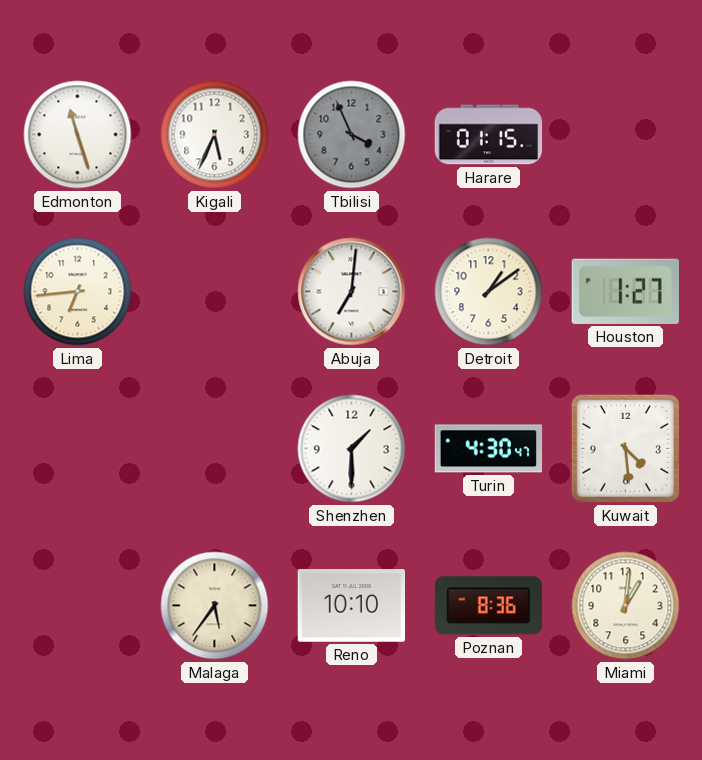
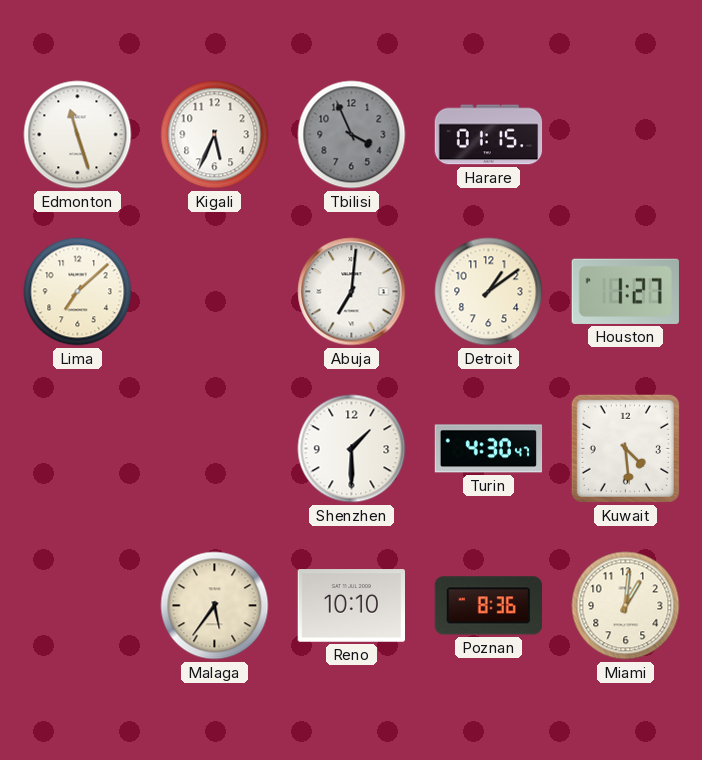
Lima: 6:44 -> 7:08
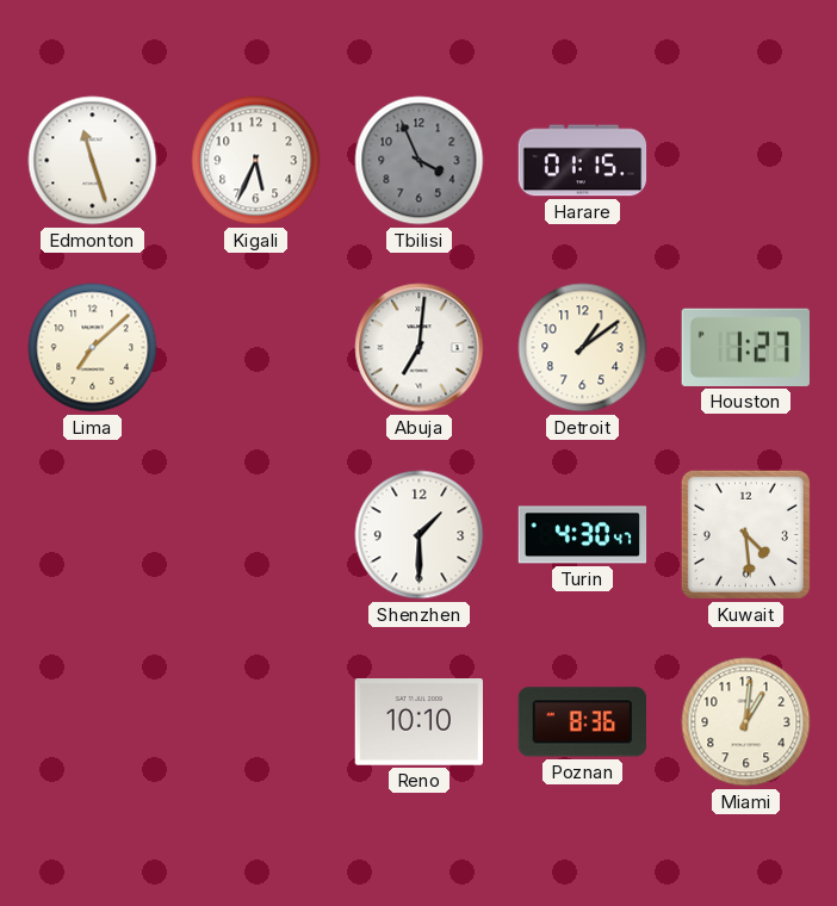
Malaga: 5:36 -> none
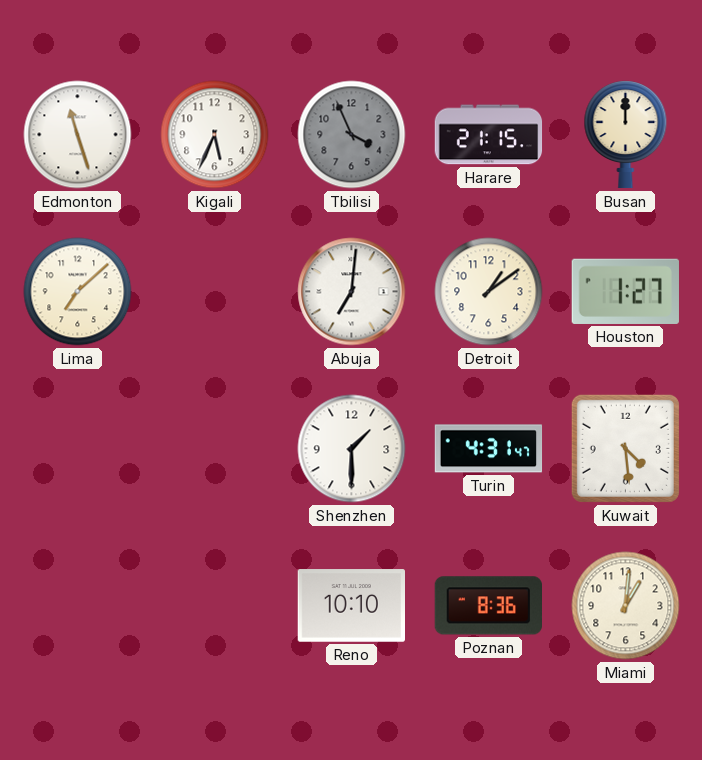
Harare: 01:15 -> 21:15
Busan: none -> 12:00
Turin: 4:30 -> 4:31
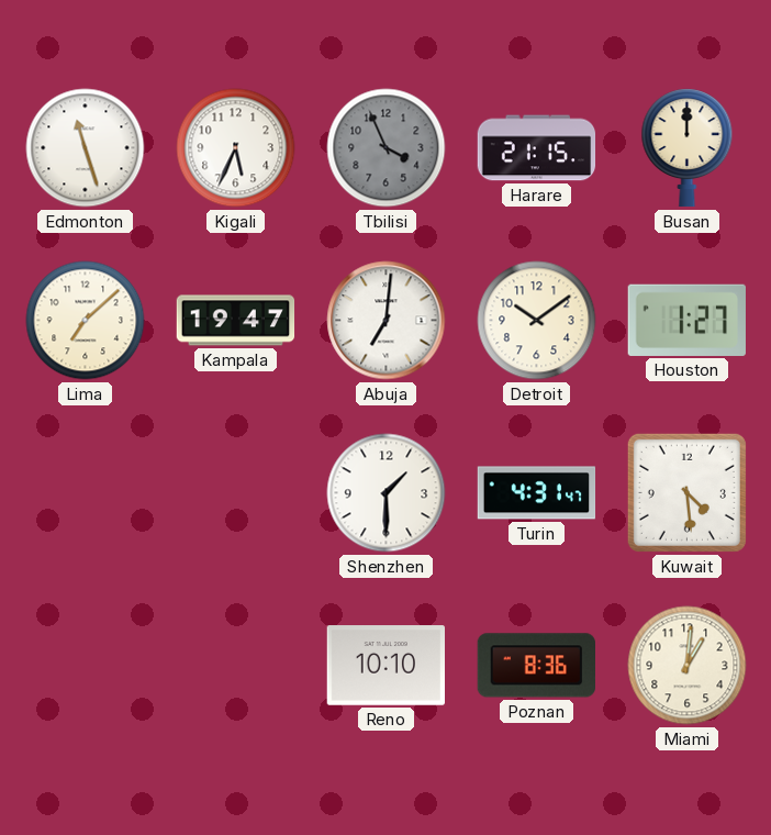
Kampala: none -> 19:47
Detroit: 1:09 -> 10:09
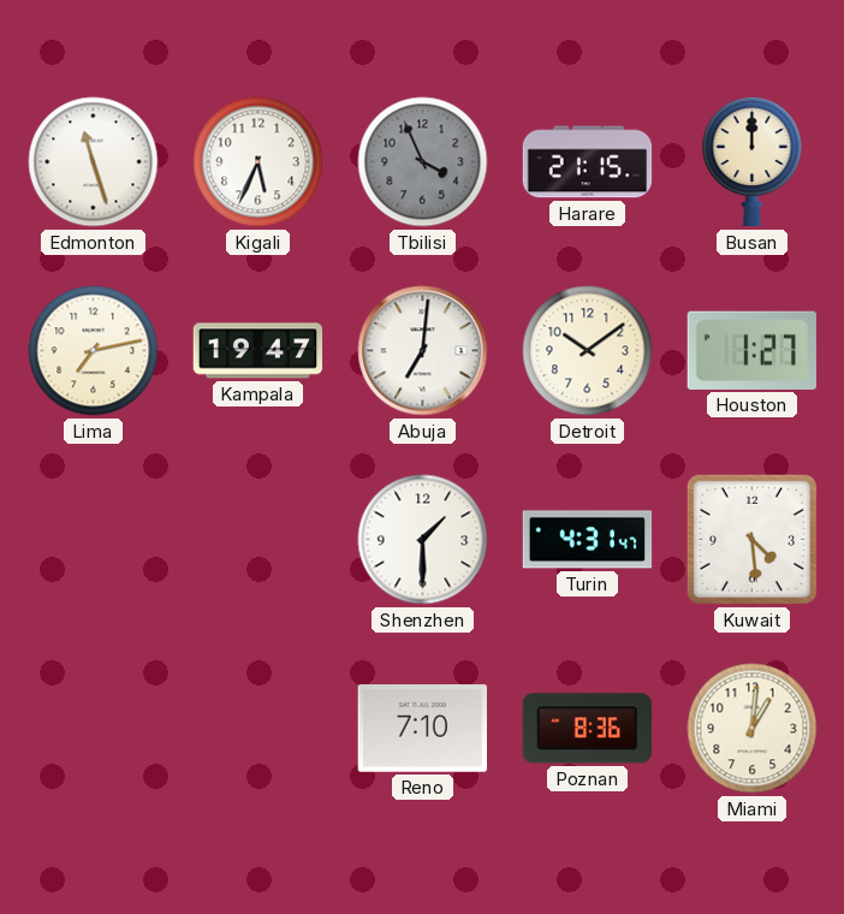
Lima: 7:08 -> 7:13
Reno: 10:10 -> 7:10
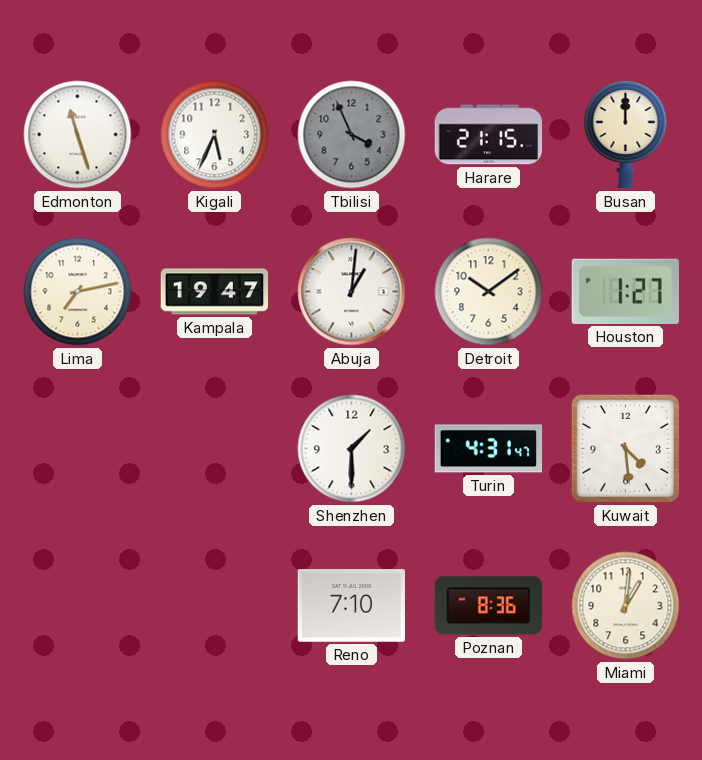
Abuja: 7:01 -> 1:01
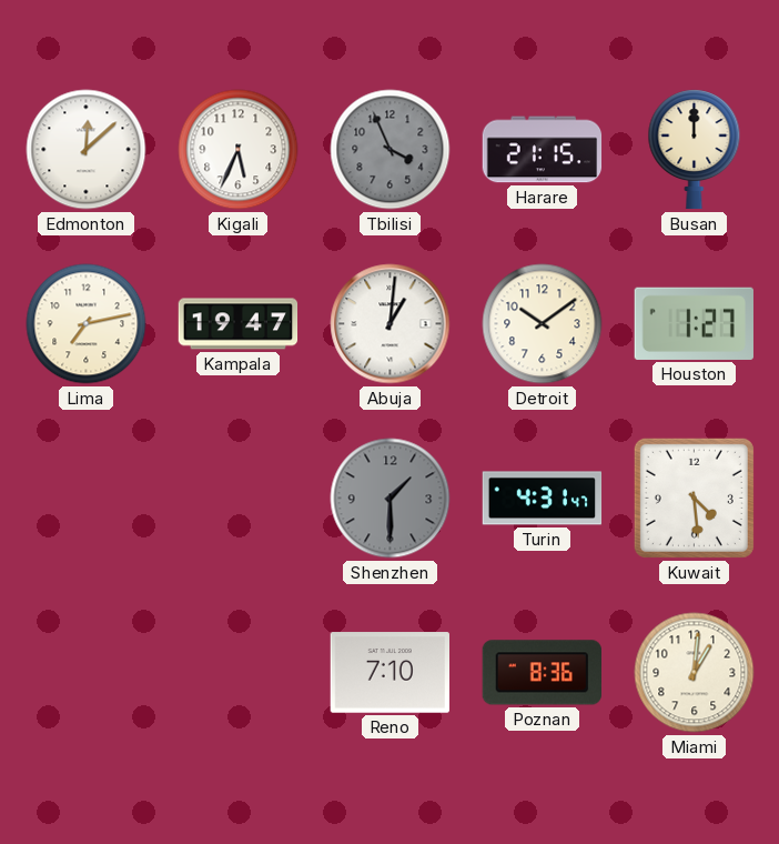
Edmonton: 11:27 -> 12:08
Shenzhen dial: white -> grey
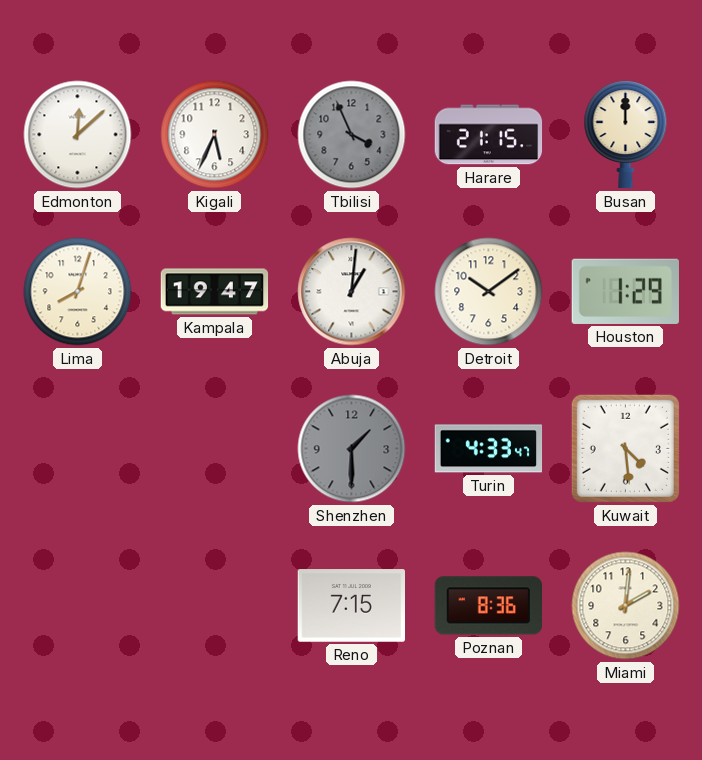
Lima: 7:13 -> 8:03
Houston: 1:27 -> 1:29
Turin: 4:31 -> 4:33
Reno: 7:10 -> 7:15
Miami: 1:01 -> 2:01
